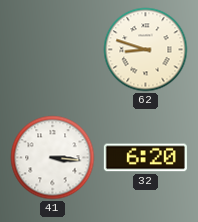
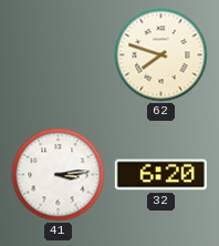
62: 8:48 -> 7:48
41: 3:16 -> 3:14
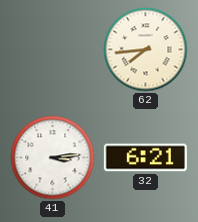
62: 7:48 -> 7:44
32: 6:20 -> 6:21
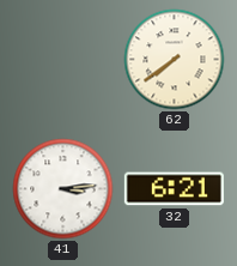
62: 7:44 -> 7:39
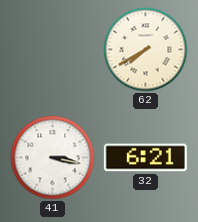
62: 7:39 -> 7:40
41: 3:14 -> 3:17
